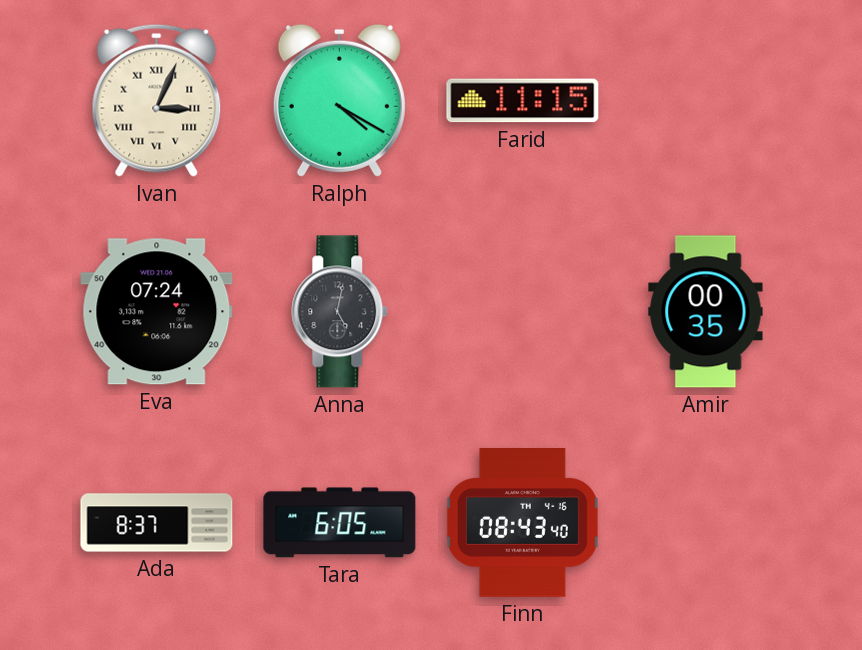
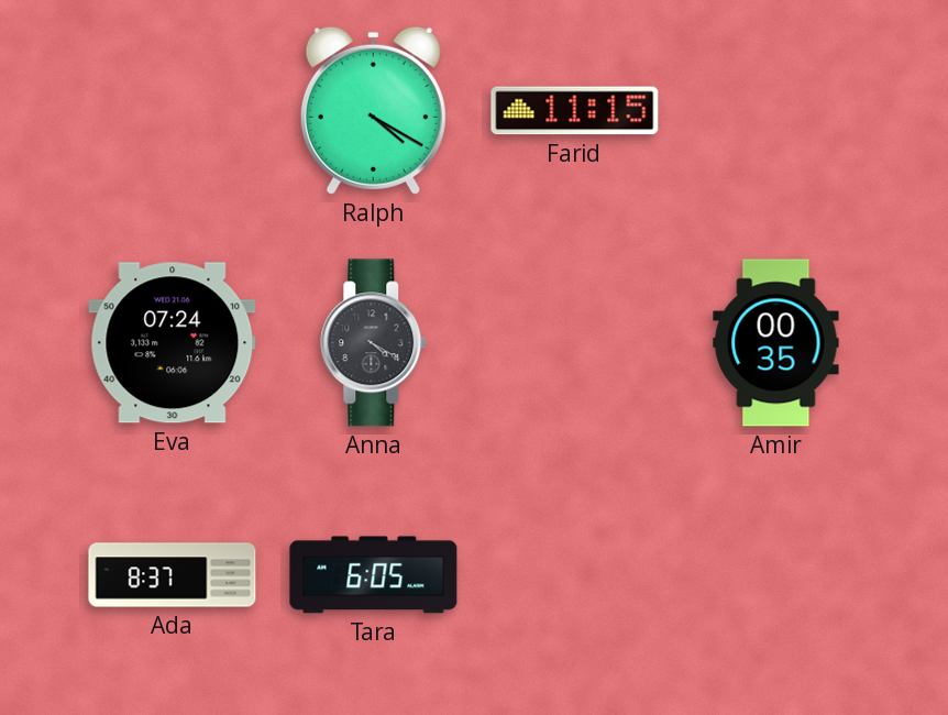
Ivan: 3:04 -> none
Anna: 5:02 -> 4:20
Finn: 08:43 -> none
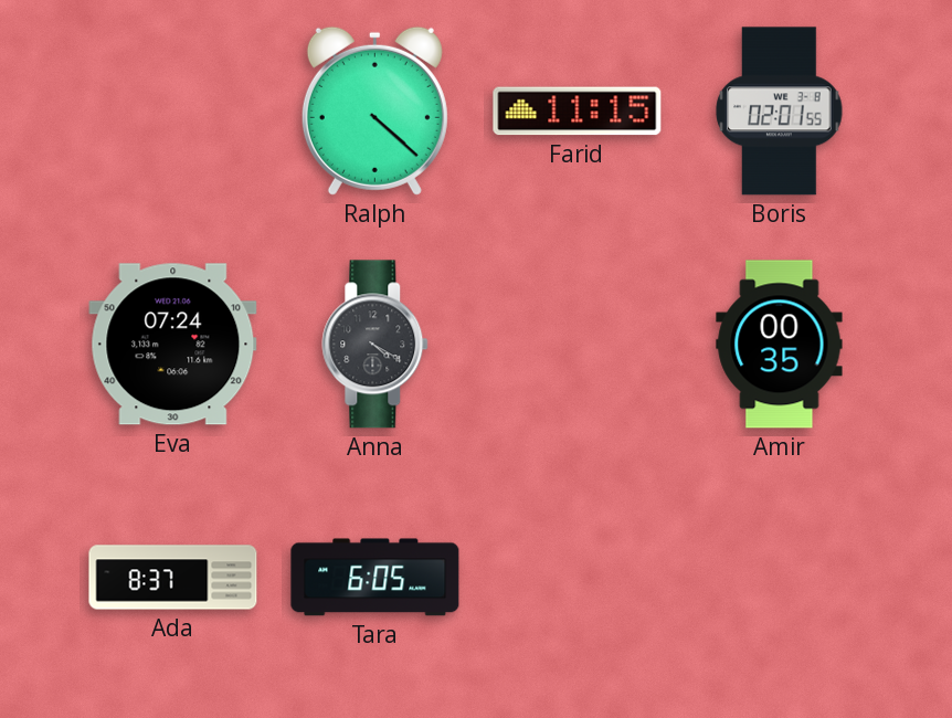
Ralph: 4:20 -> 4:22
Boris: none -> 02:01
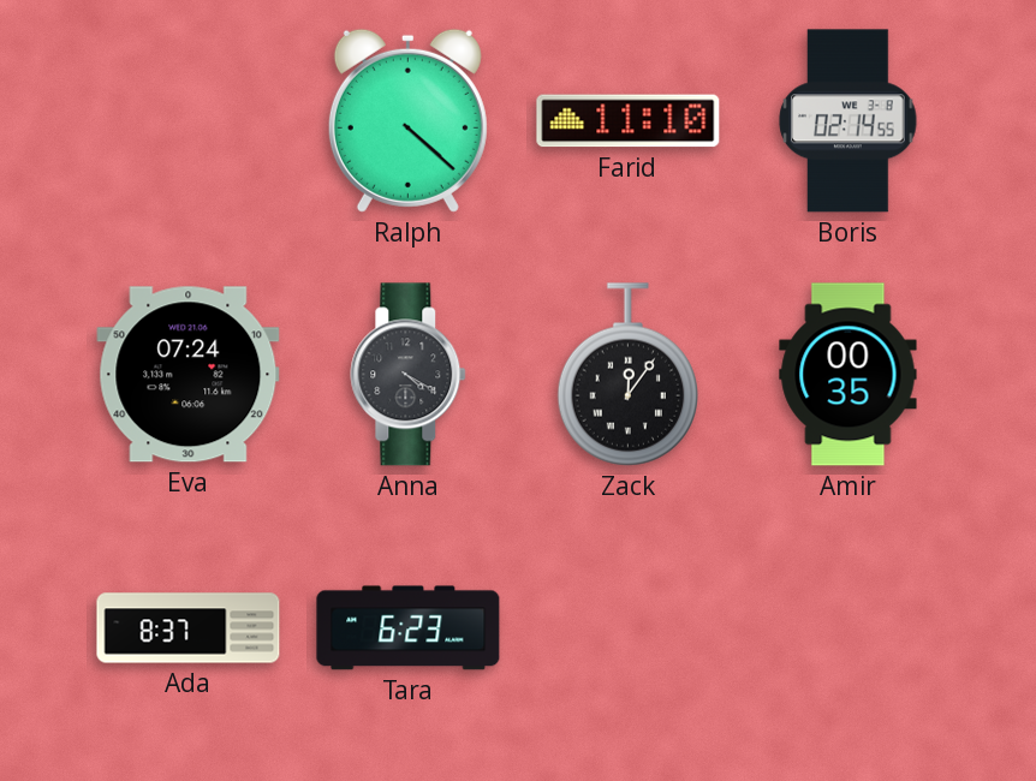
Farid: 11:15 -> 11:10
Boris: 02:01 -> 02:14
Zack: none -> 12:06
Tara: 6:05 -> 6:23
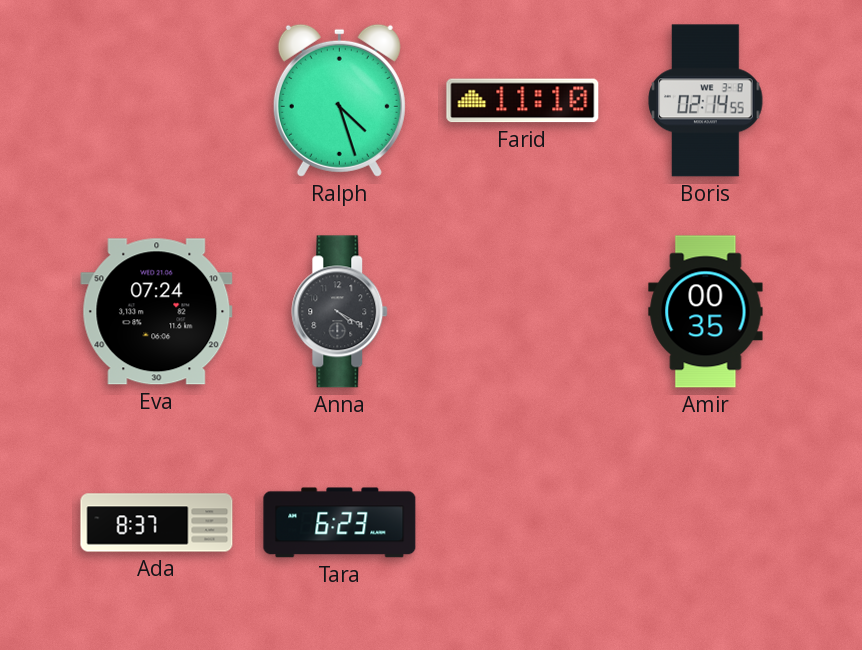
Ralph: 4:22 -> 4:27
Zack: 12:06 -> none
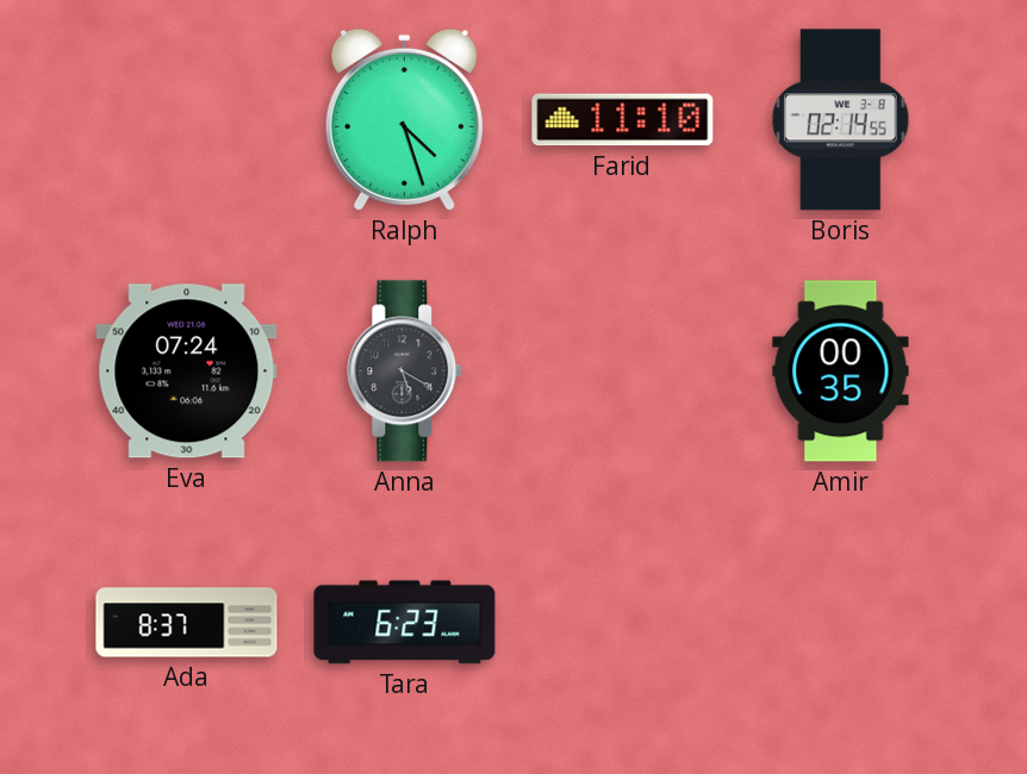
Anna: 4:20 -> 5:20
